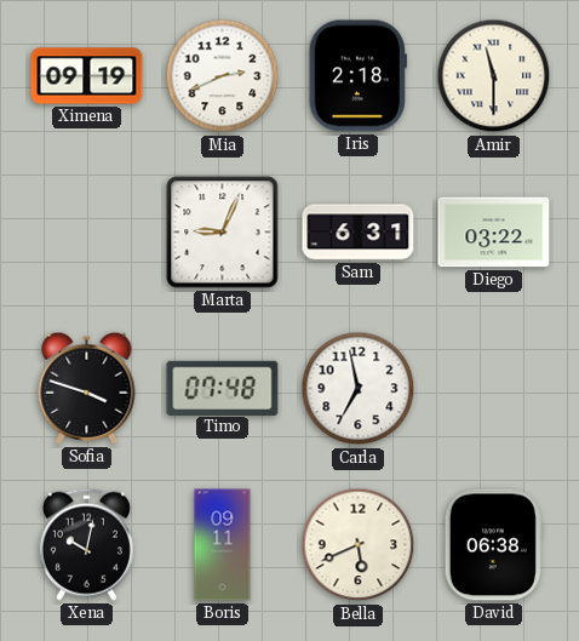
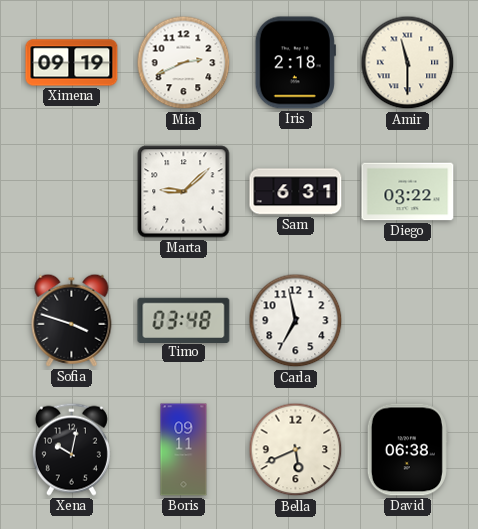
Marta: 9:04 -> 9:08
Timo: 07:48 -> 03:48
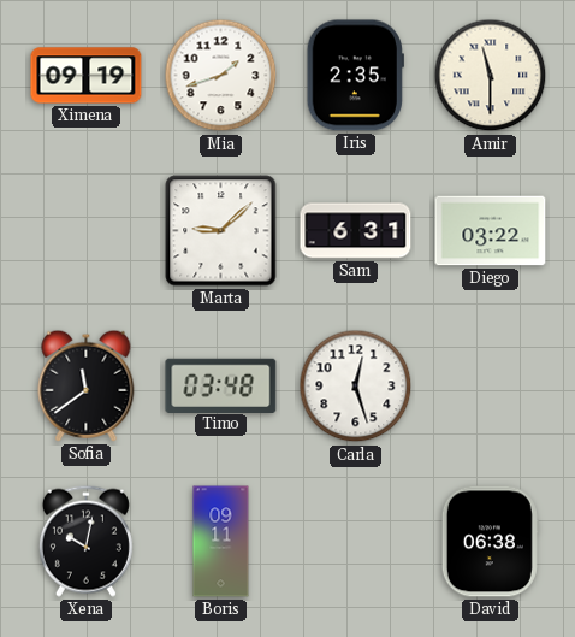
Mia: 2:41 -> 1:42
Iris: 2:18 -> 2:35
Sofia: 3:48 -> 11:39
Carla: 6:58 -> 12:27
Bella: 5:41 -> none
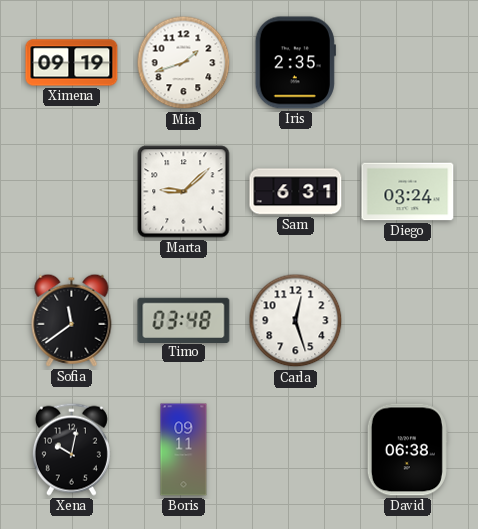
Amir: 11:30 -> none
Diego: 03:22 -> 03:24
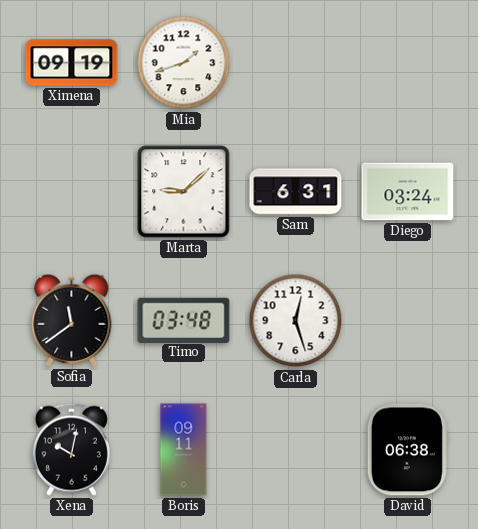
Iris: 2:35 -> none
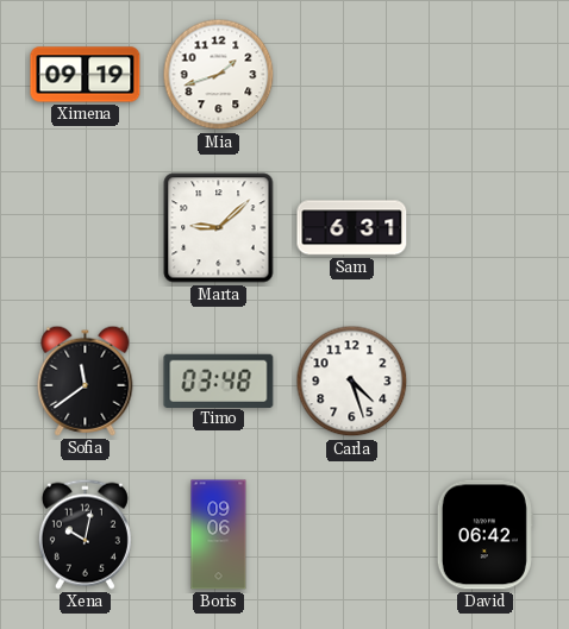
Diego: 03:24 -> none
Carla: 12:27 -> 4:27
Boris: 09:11 -> 09:06
David: 06:38 -> 06:42
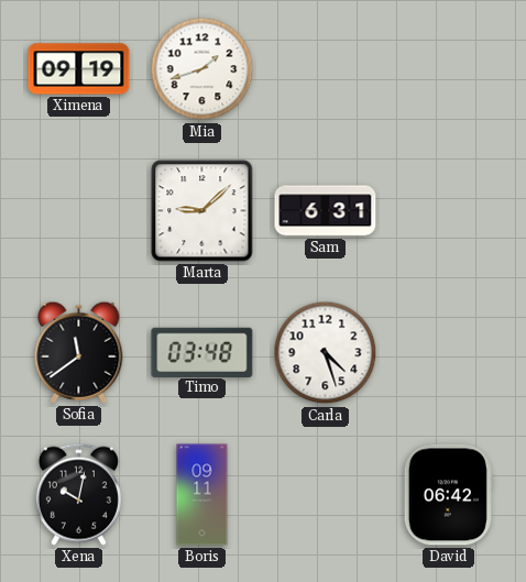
Boris: 09:06 -> 09:11
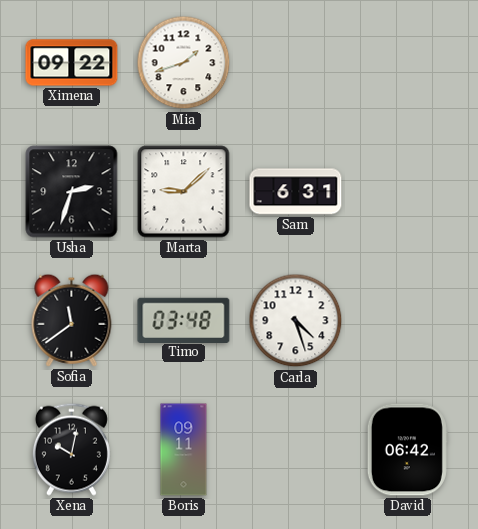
Ximena: 09:19 -> 09:22
Usha: none -> 2:33
